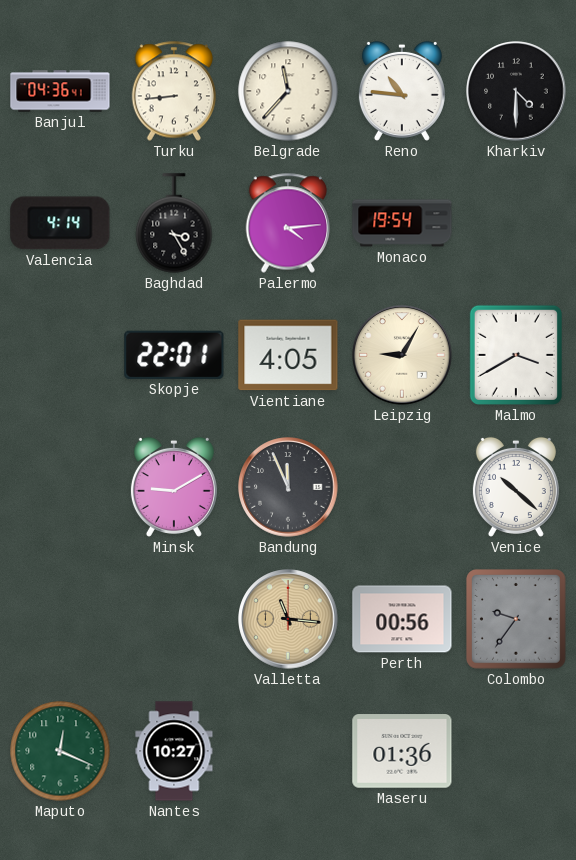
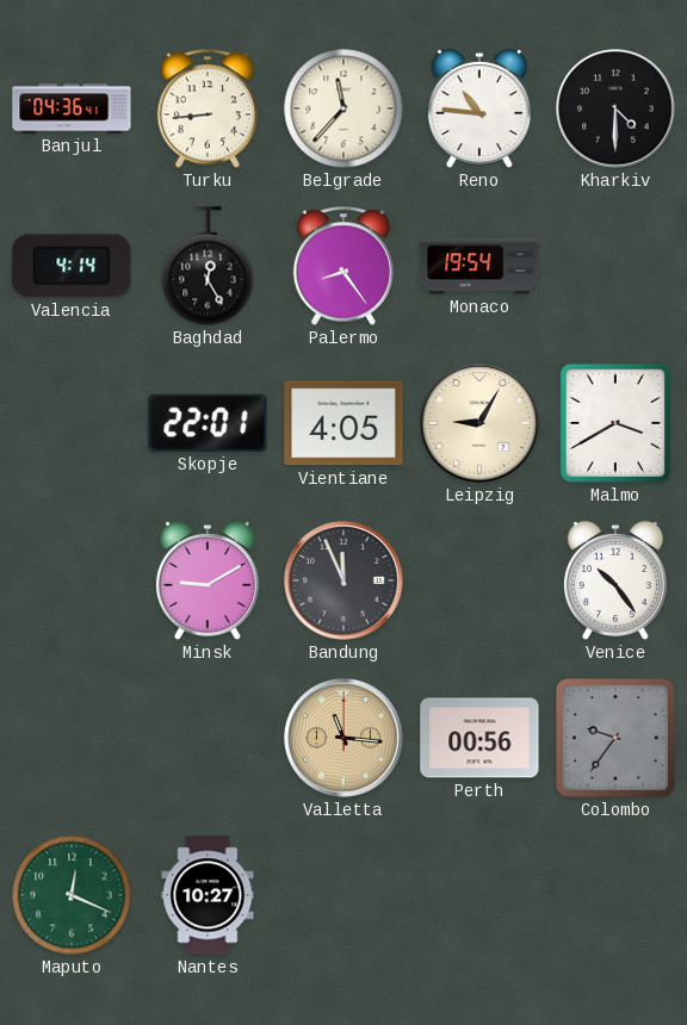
Baghdad: 3:25 -> 12:25
Palermo: 4:14 -> 8:24
Venice: 10:22 -> 10:24
Maseru: 01:36 -> none
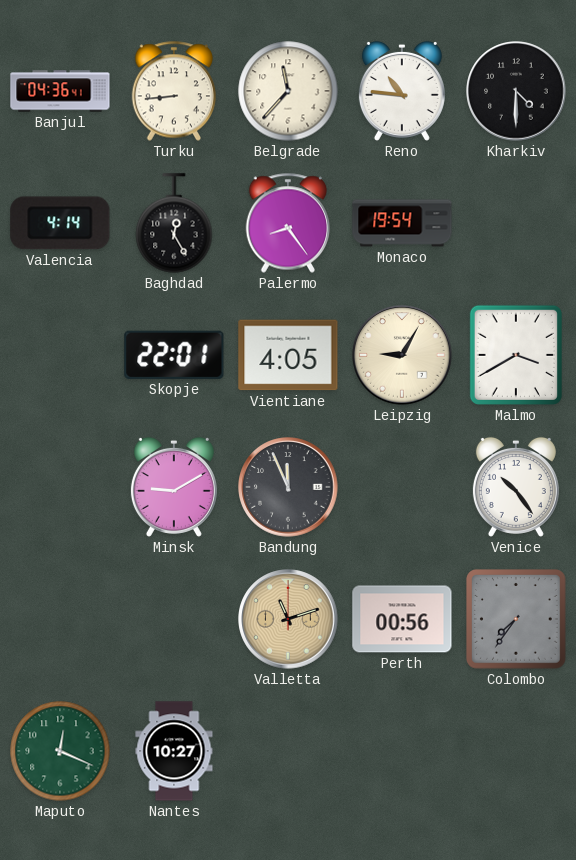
Valletta: 11:16 -> 11:12
Colombo: 9:36 -> 7:36
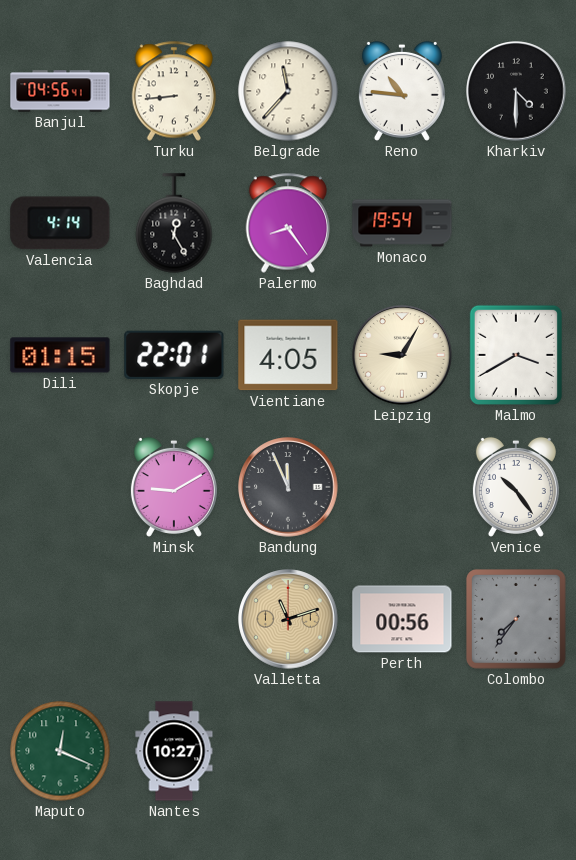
Banjul: 04:36 -> 04:56
Dili: none -> 01:15
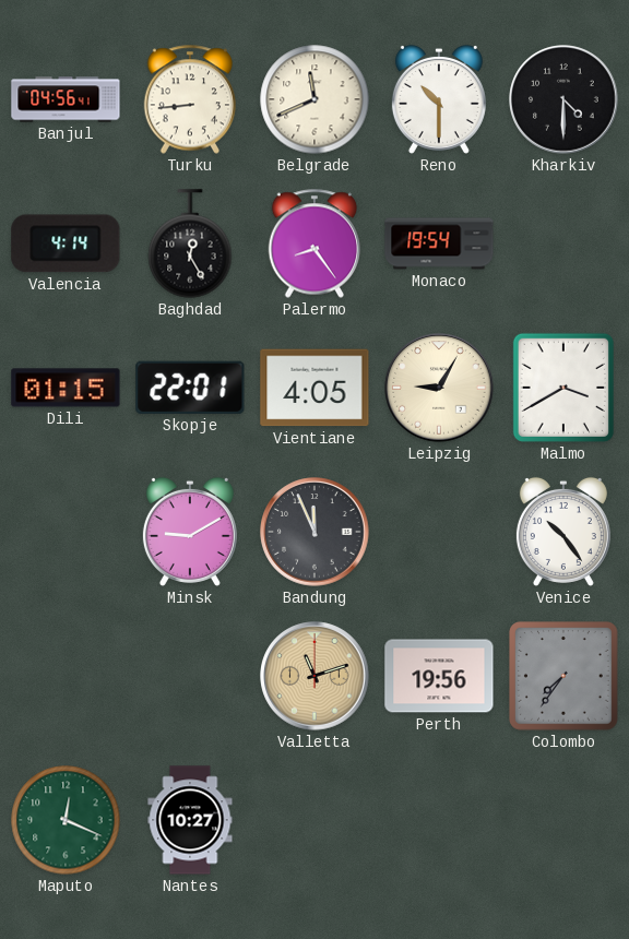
Belgrade: 11:37 -> 11:41
Reno: 10:46 -> 10:30
Perth: 00:56 -> 19:56
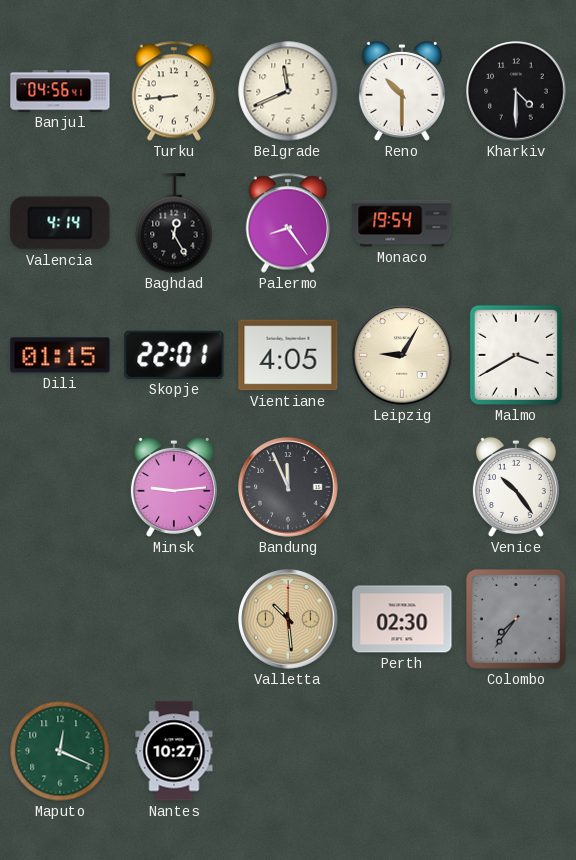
Minsk: 9:10 -> 9:14
Valletta: 11:12 -> 10:29
Perth: 19:56 -> 02:30
